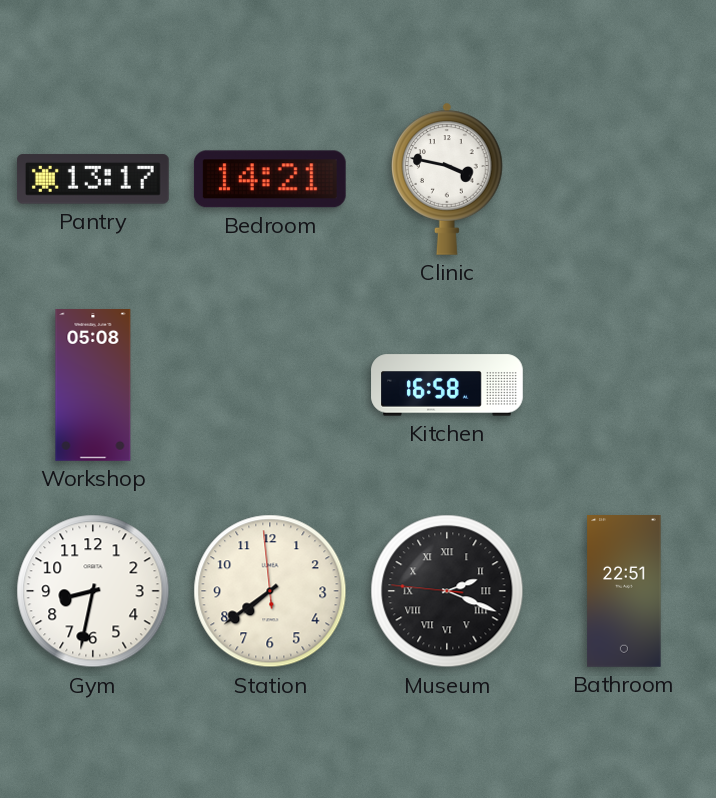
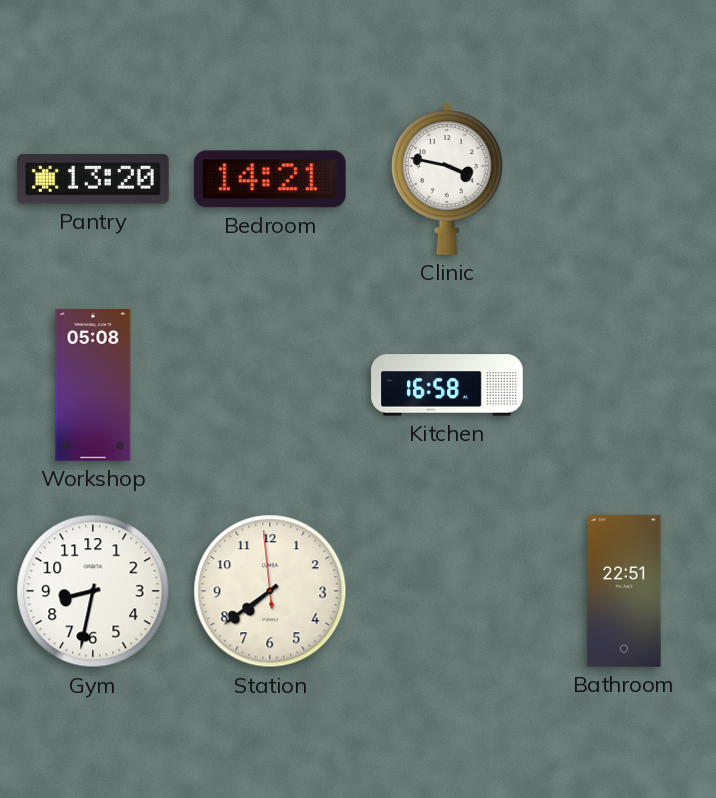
Pantry: 13:17 -> 13:20
Museum: 2:18 -> none
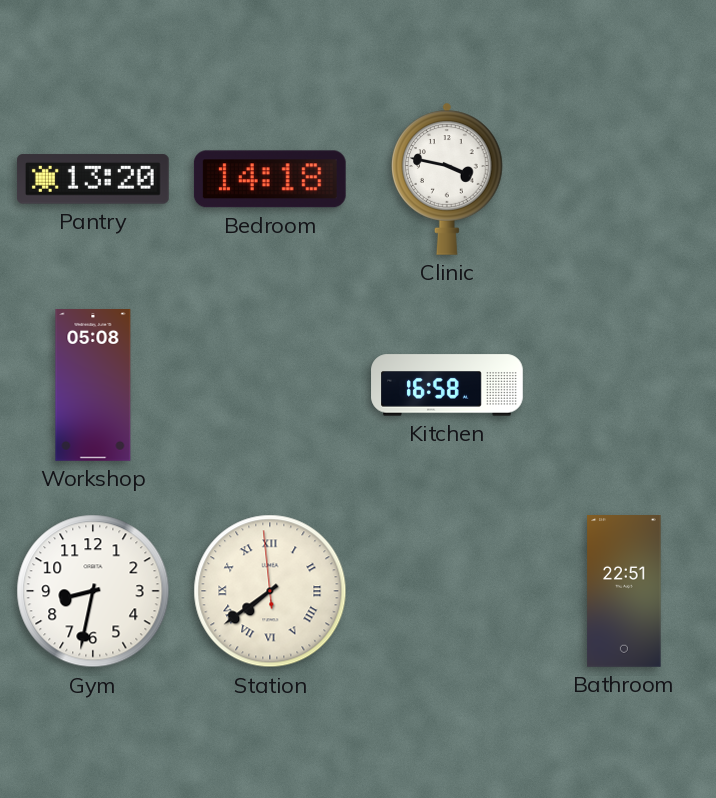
Bedroom: 14:21 -> 14:18
Station numerals: Arabic -> Roman
